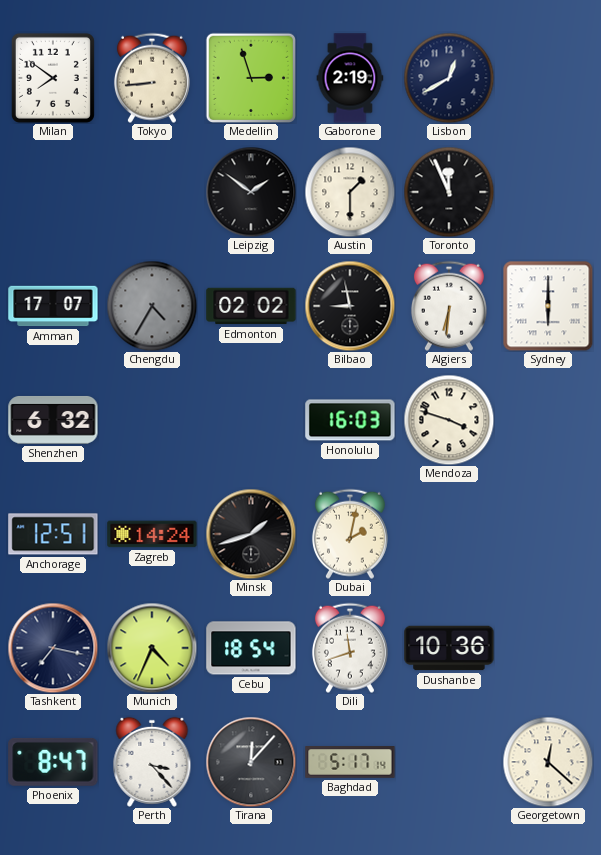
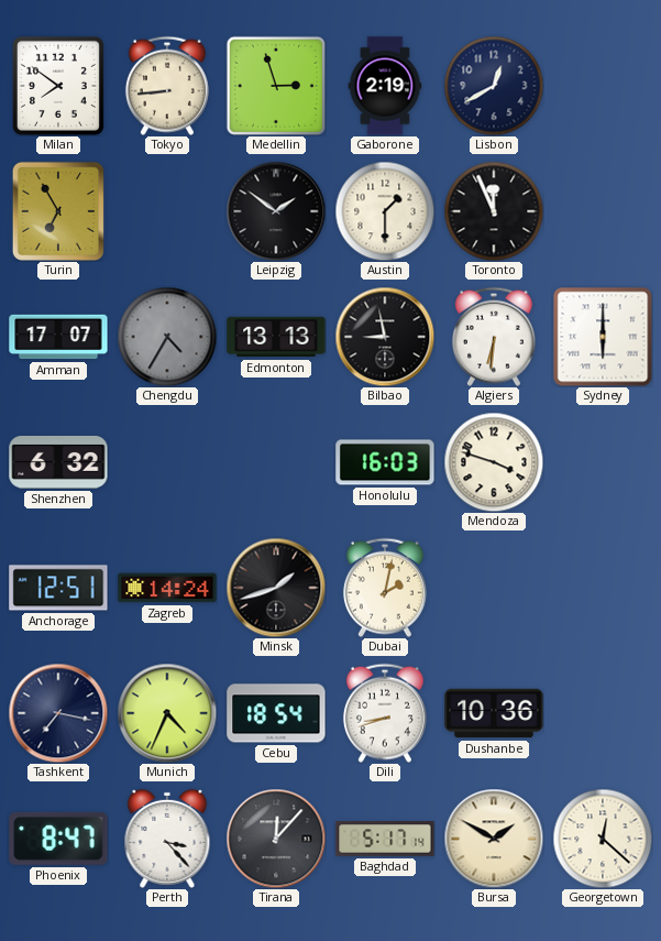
Turin: none -> 6:55
Edmonton: 02:02 -> 13:13
Dili: 11:42 -> 8:42
Bursa: none -> 1:50
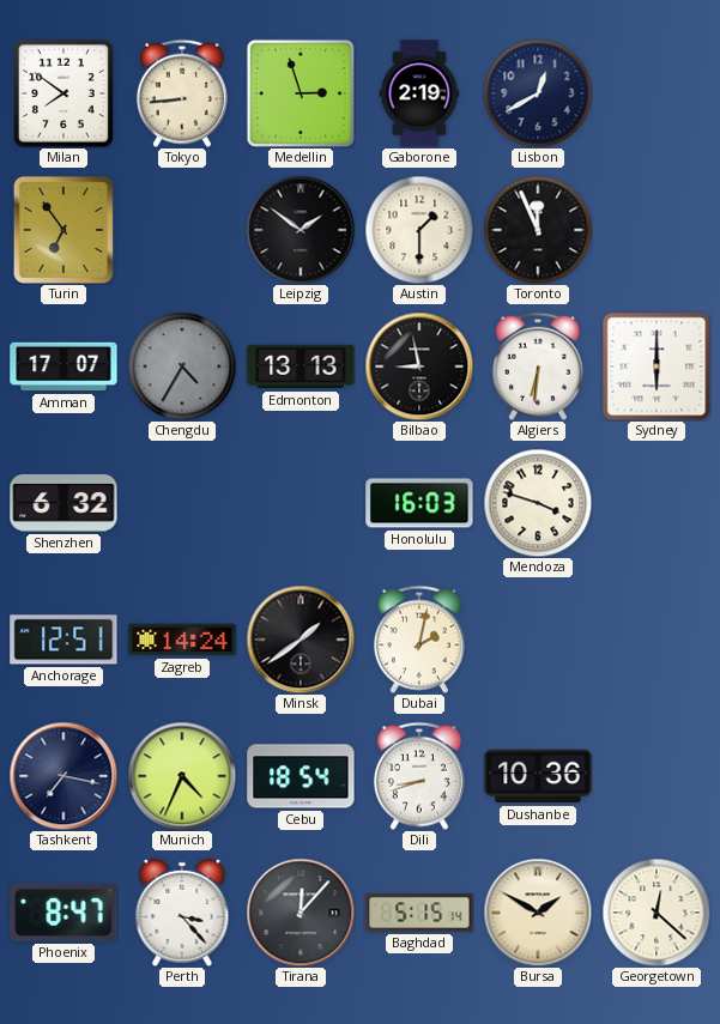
Turin: 6:55 -> 6:54
Minsk: 1:42 -> 1:39
Baghdad: 5:17 -> 5:15
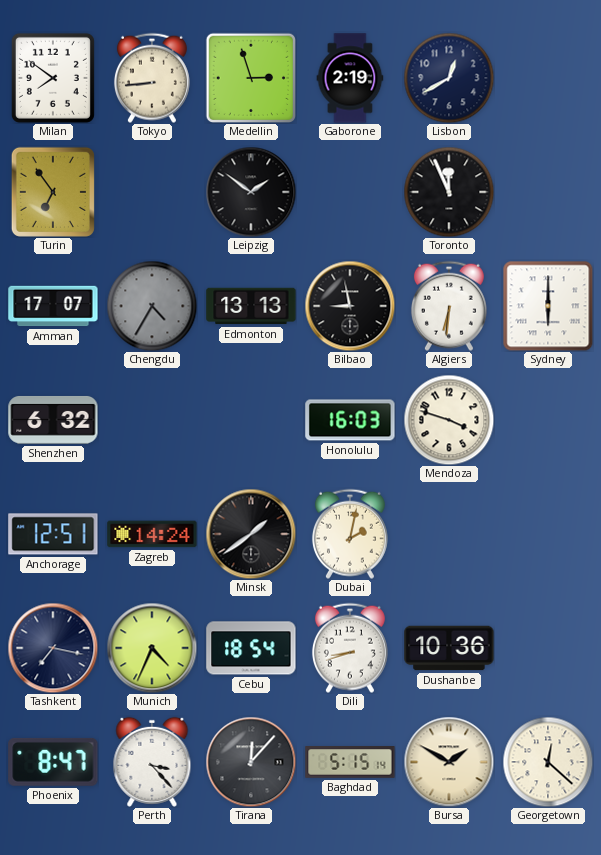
Austin: 1:30 -> none
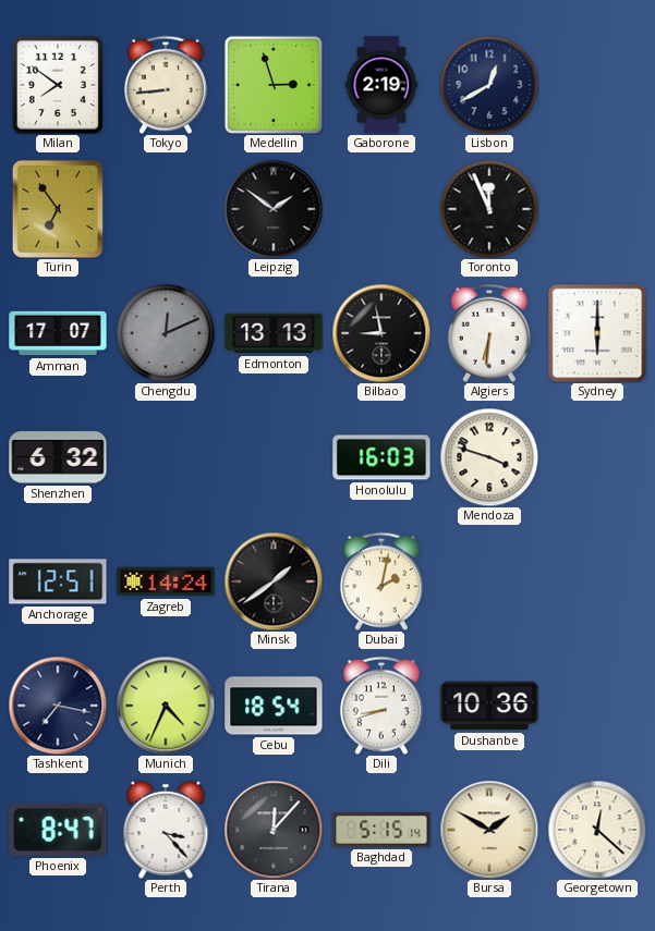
Chengdu: 4:35 -> 12:11
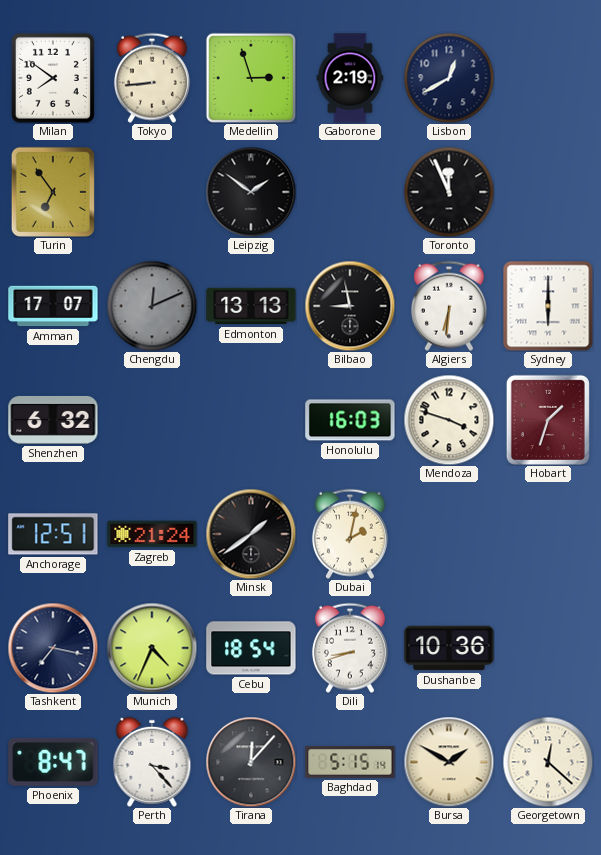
Hobart: none -> 1:33
Zagreb: 14:24 -> 21:24
